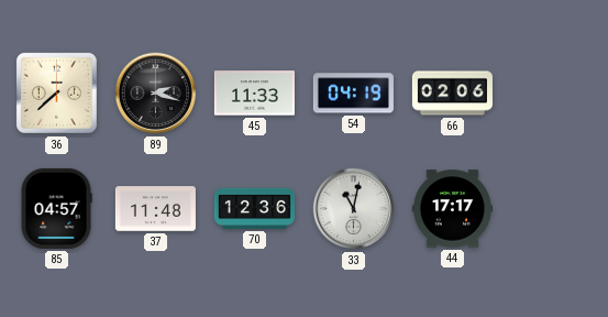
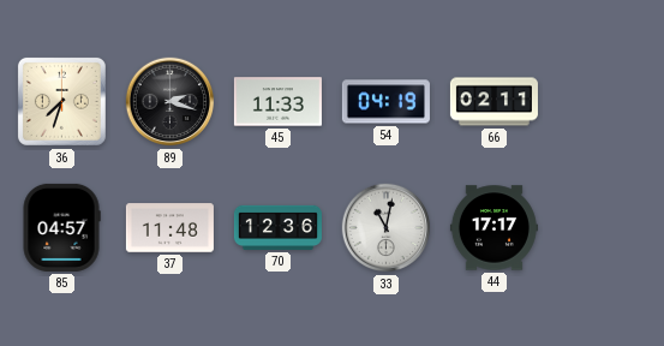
36: 7:38 -> 7:33
66: 02:06 -> 02:11
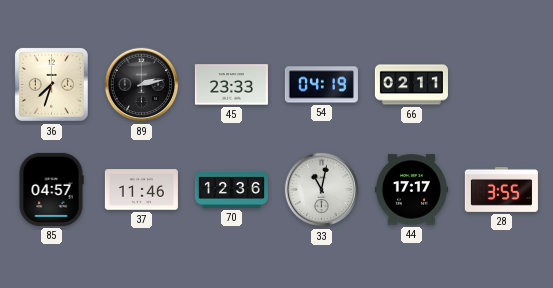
89: 2:18 -> 2:13
45: 11:33 -> 23:33
37: 11:48 -> 11:46
28: none -> 3:55
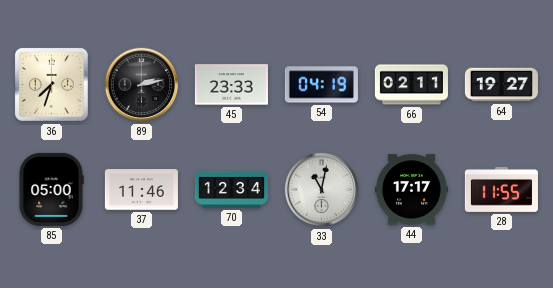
64: none -> 19:27
85: 04:57 -> 05:00
70: 12:36 -> 12:34
28: 3:55 -> 11:55
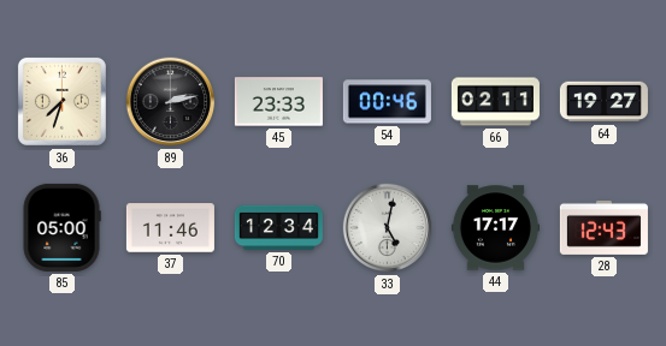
54: 04:19 -> 00:46
33: 11:02 -> 5:02
28: 11:55 -> 12:43
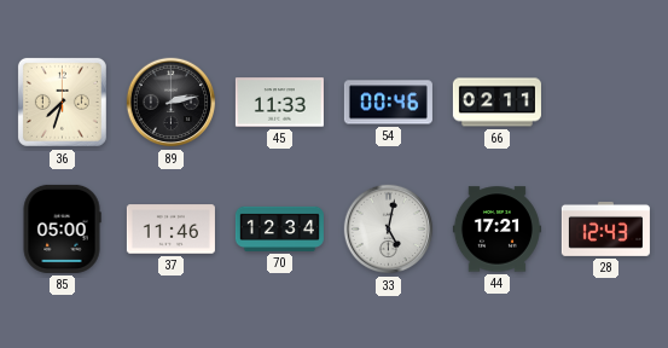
45: 23:33 -> 11:33
64: 19:27 -> none
44: 17:17 -> 17:21
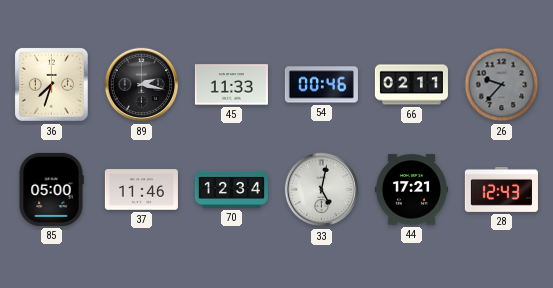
89: 2:13 -> 2:17
26: none -> 9:37
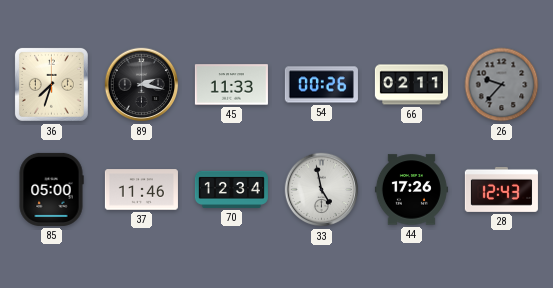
54: 00:46 -> 00:26
33: 5:02 -> 4:58
44: 17:21 -> 17:26
